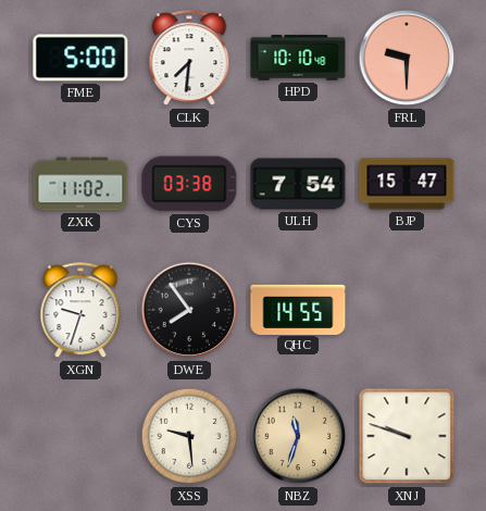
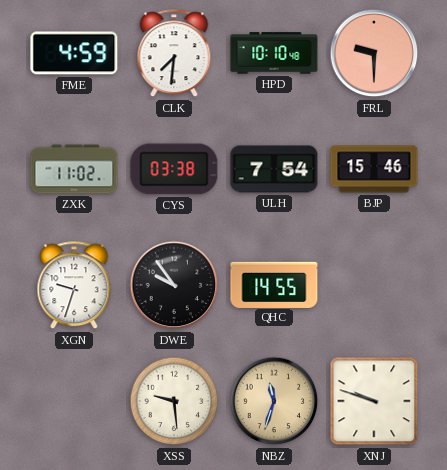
FME: 5:00 -> 4:59
BJP: 15:47 -> 15:46
DWE: 7:54 -> 9:54
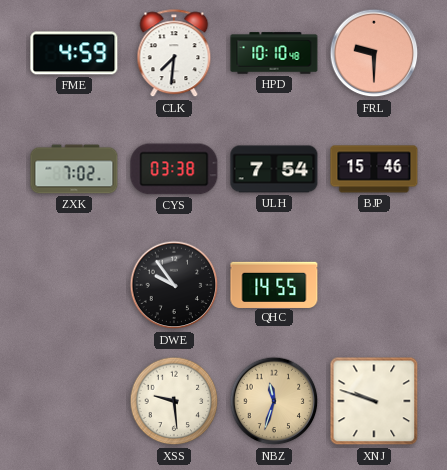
ZXK: 11:02 -> 7:02
XGN: 9:33 -> none
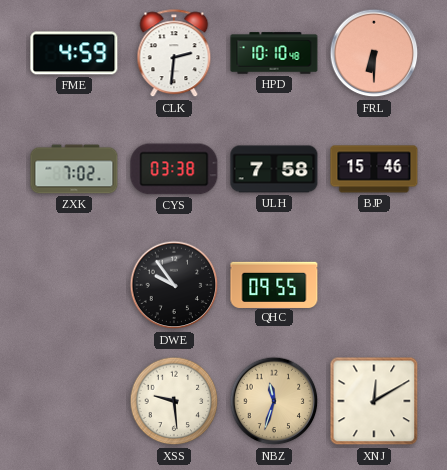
CLK: 7:31 -> 2:31
FRL: 9:30 -> 6:30
ULH: 7:54 -> 7:58
QHC: 14:55 -> 09:55
XNJ: 9:48 -> 12:10
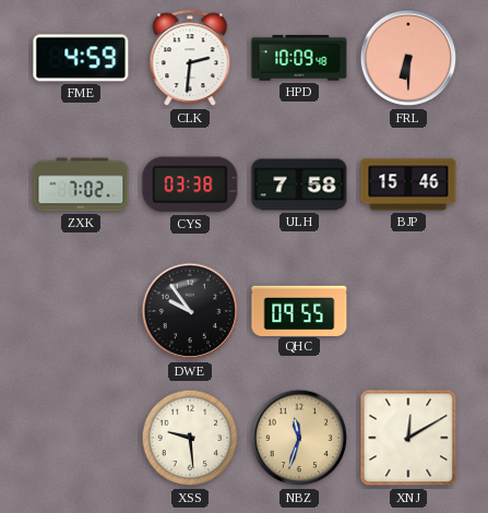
HPD: 10:10 -> 10:09
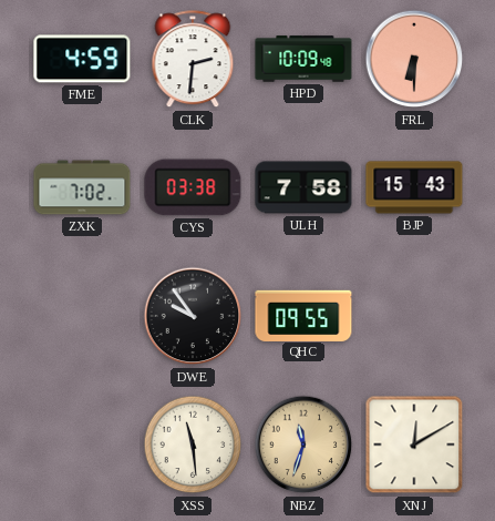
BJP: 15:46 -> 15:43
XSS: 9:29 -> 11:29
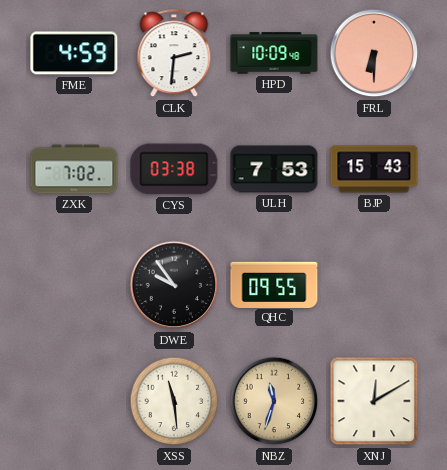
ULH: 7:58 -> 7:53
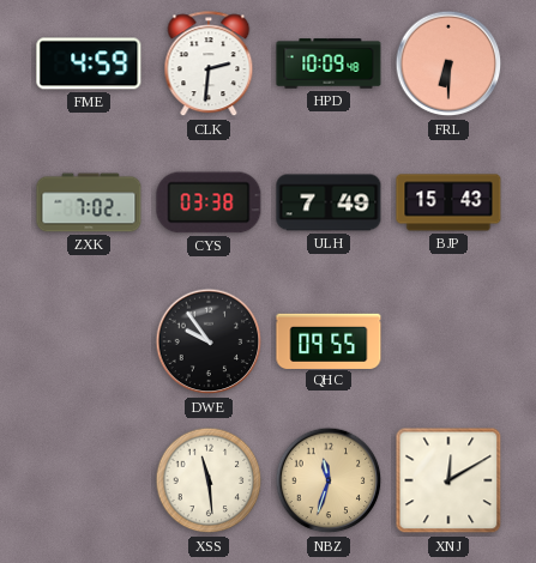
ULH: 7:53 -> 7:49
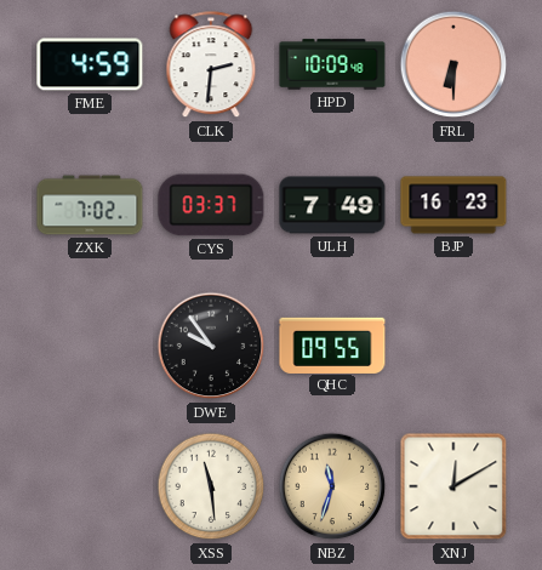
CYS: 03:38 -> 03:37
BJP: 15:43 -> 16:23
